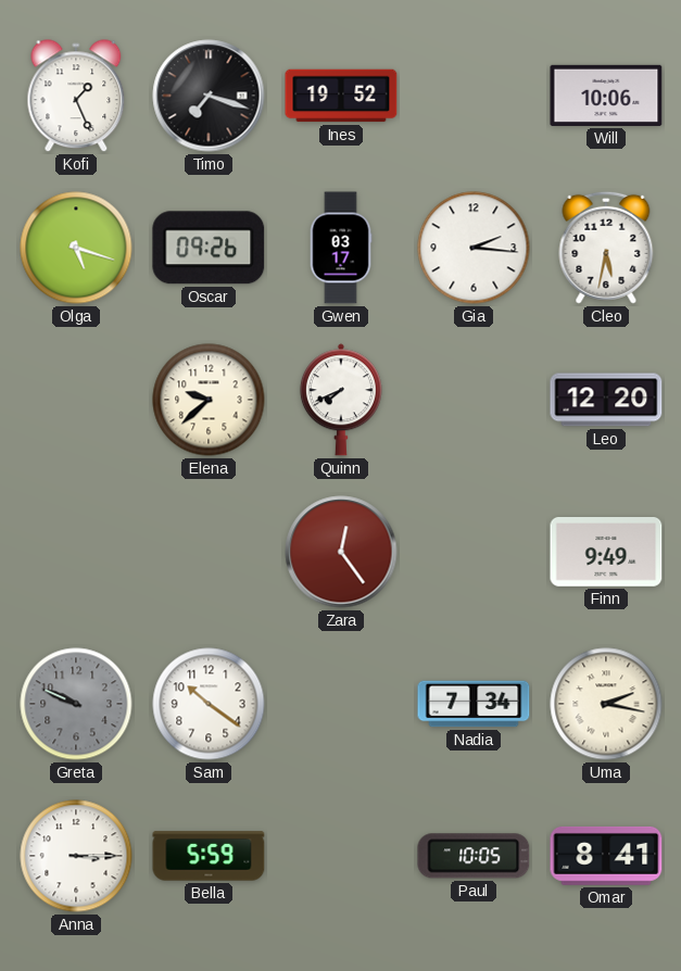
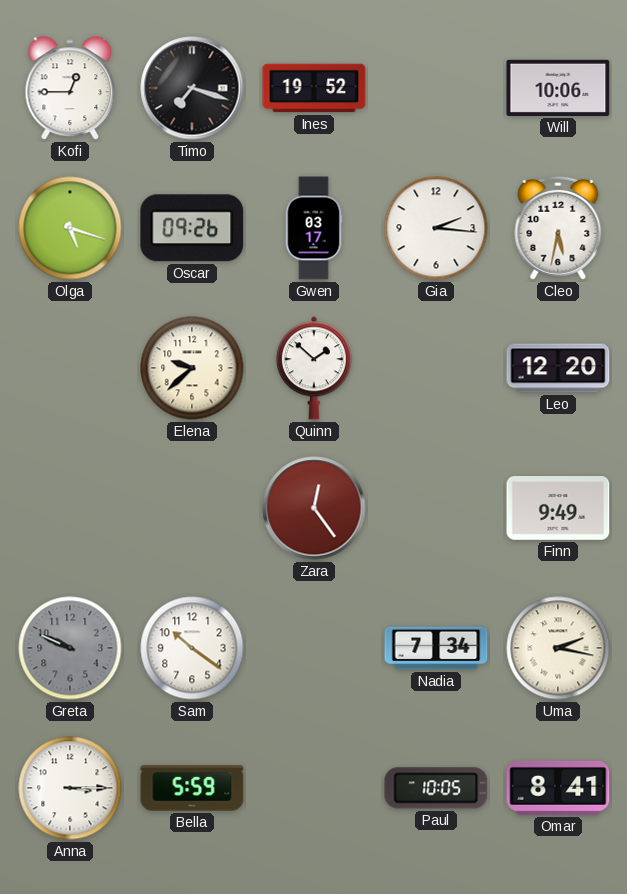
Kofi: 1:26 -> 12:45
Quinn: 7:41 -> 1:52
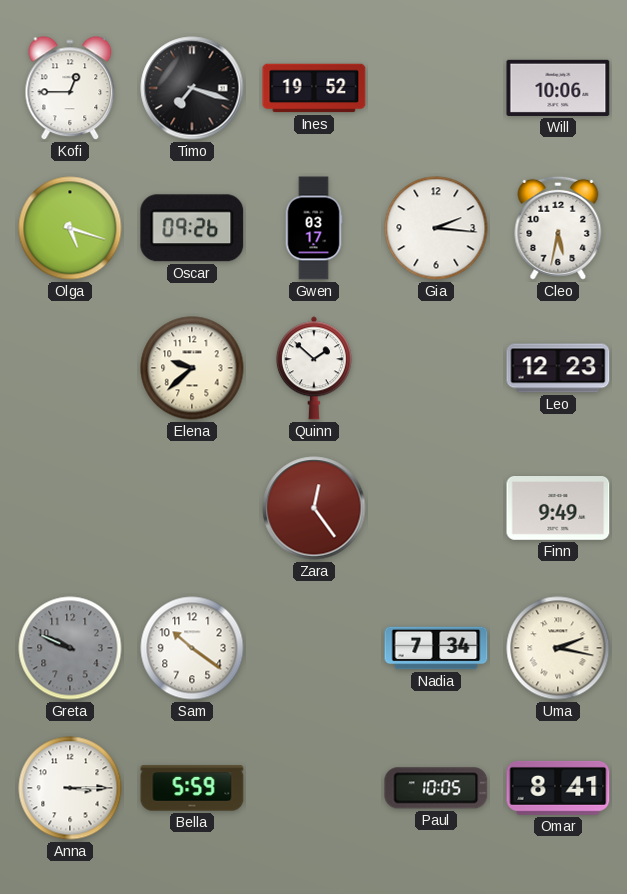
Leo: 12:20 -> 12:23
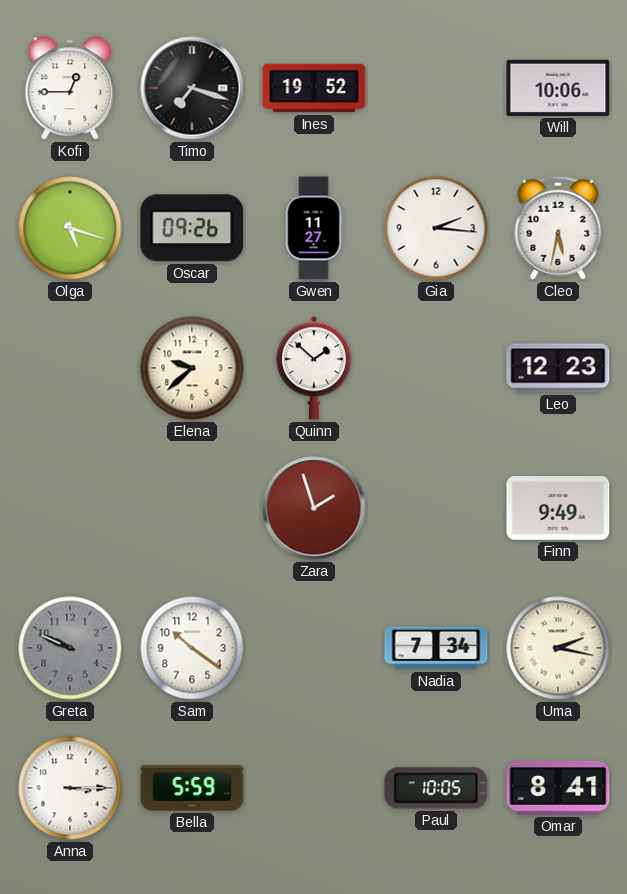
Gwen: 03:17 -> 11:27
Zara: 12:24 -> 1:57
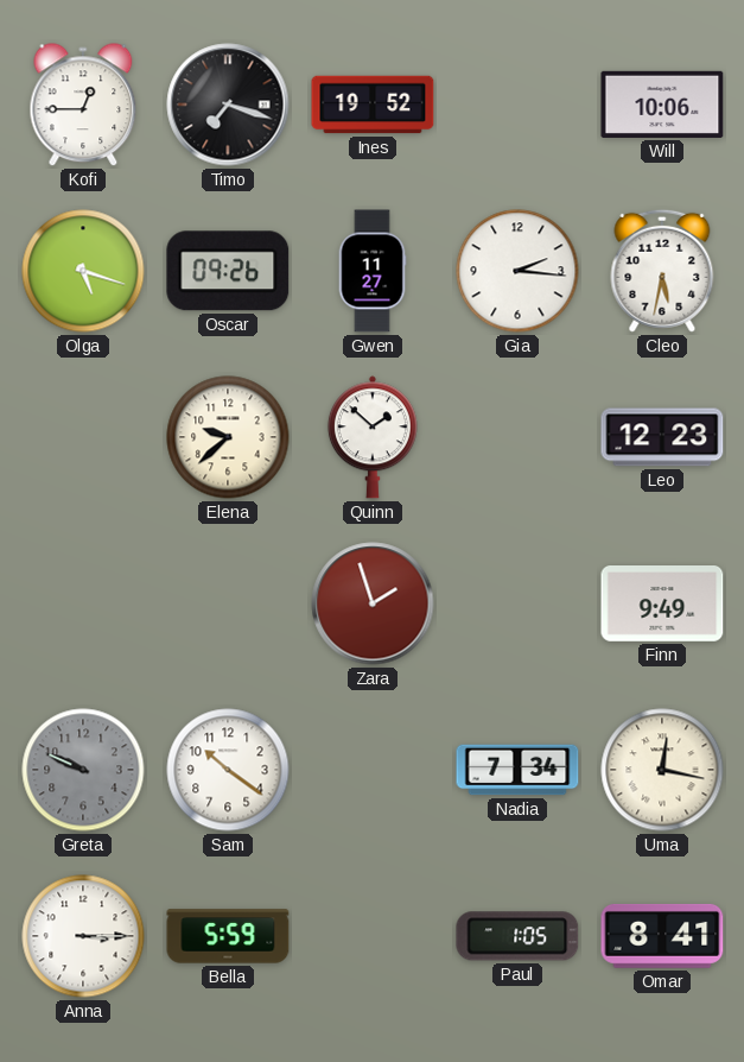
Uma: 2:17 -> 12:17
Paul: 10:05 -> 1:05
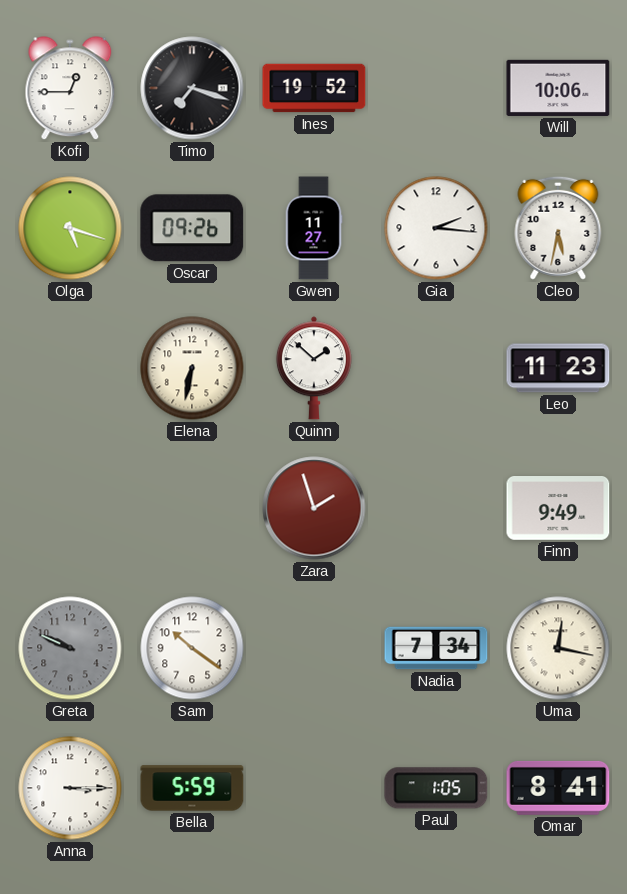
Elena: 9:38 -> 6:32
Leo: 12:23 -> 11:23
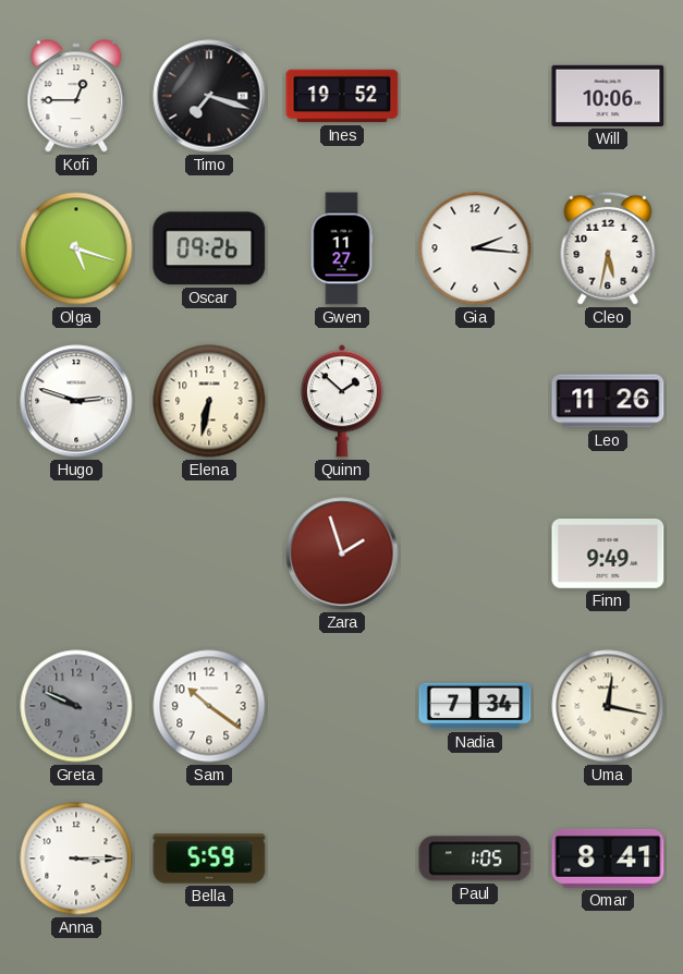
Hugo: none -> 2:48
Leo: 11:23 -> 11:26
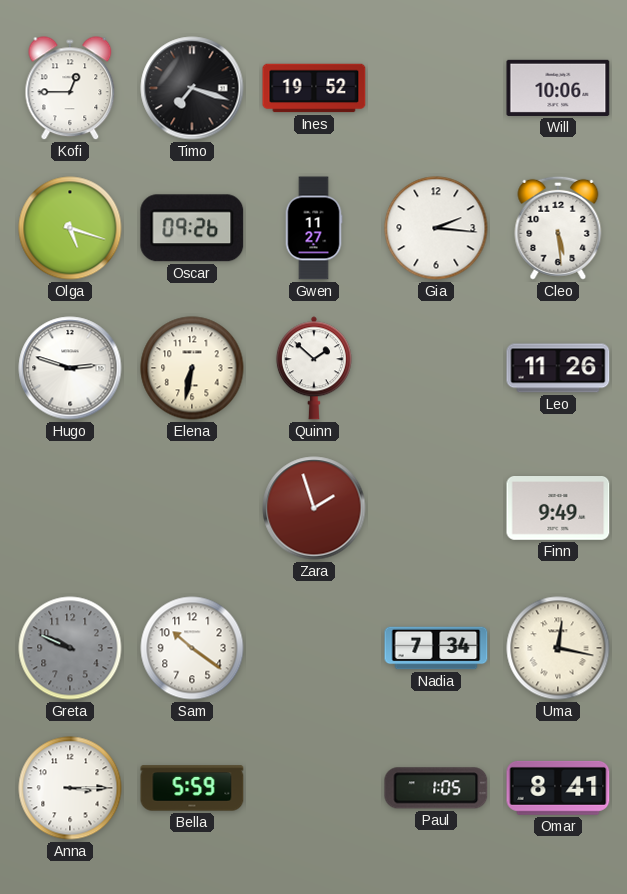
Cleo: 5:32 -> 5:29
